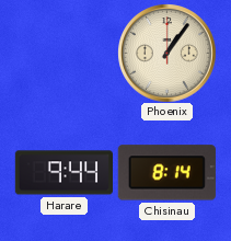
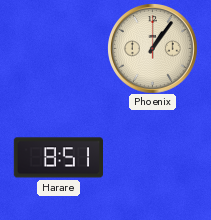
Harare: 9:44 -> 8:51
Chisinau: 8:14 -> none
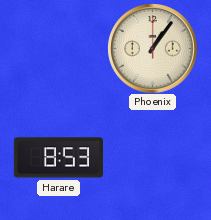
Harare: 8:51 -> 8:53
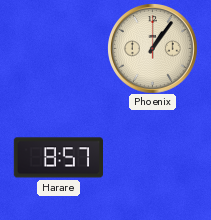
Harare: 8:53 -> 8:57
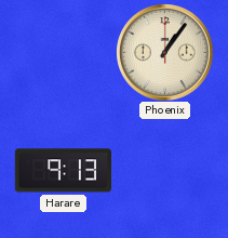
Harare: 8:57 -> 9:13
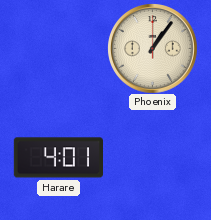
Harare: 9:13 -> 4:01
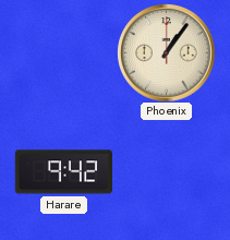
Harare: 4:01 -> 9:42
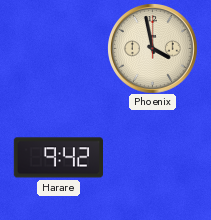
Phoenix: 1:06 -> 3:58
